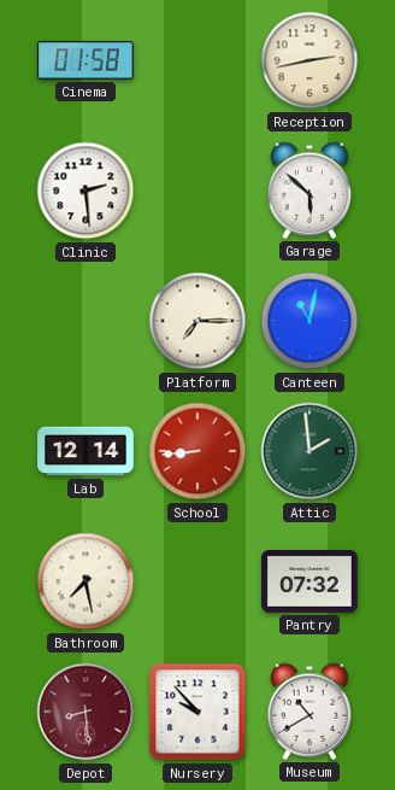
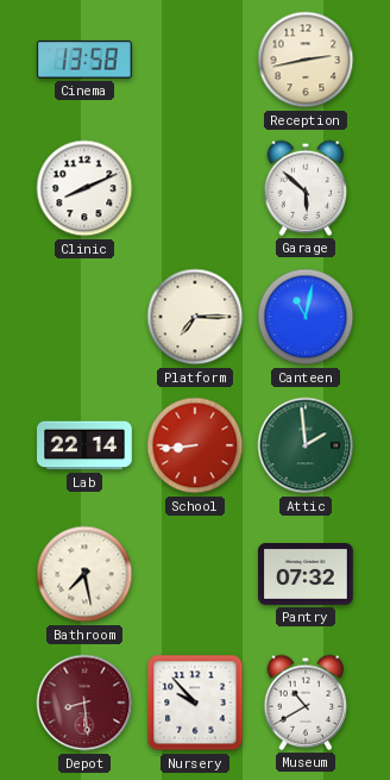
Cinema: 01:58 -> 13:58
Clinic: 2:29 -> 8:11
Lab: 12:14 -> 22:14
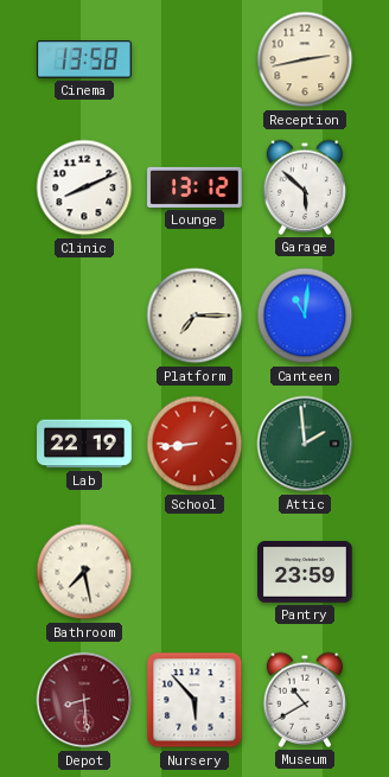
Lounge: none -> 13:12
Canteen: 11:02 -> 11:01
Lab: 22:14 -> 22:19
Pantry: 07:32 -> 23:59
Nursery: 9:53 -> 5:53
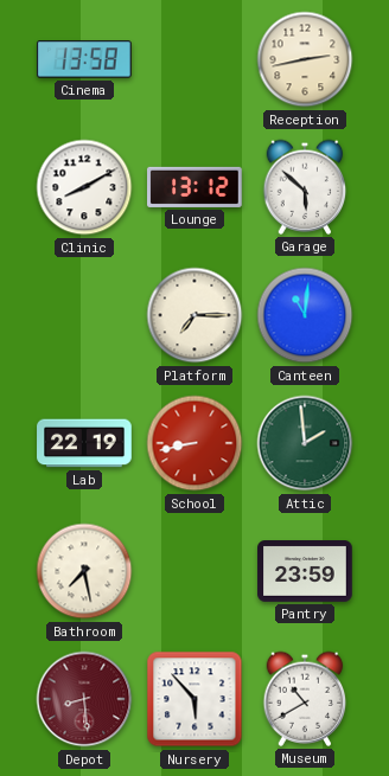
Clinic: 8:11 -> 8:10
School: 8:44 -> 8:43
